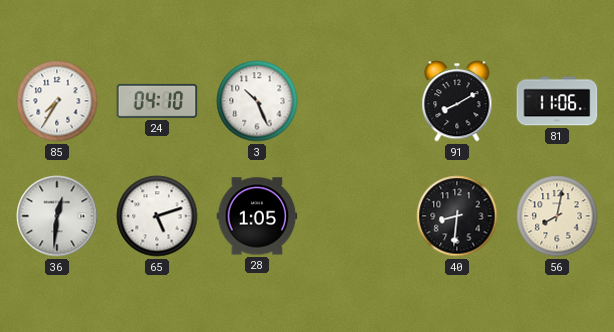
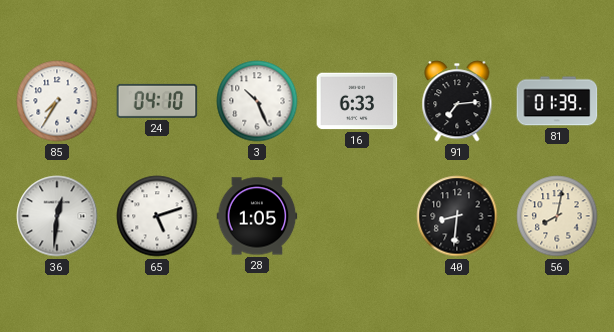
16: none -> 6:33
91: 8:10 -> 7:14
81: 11:06 -> 01:39
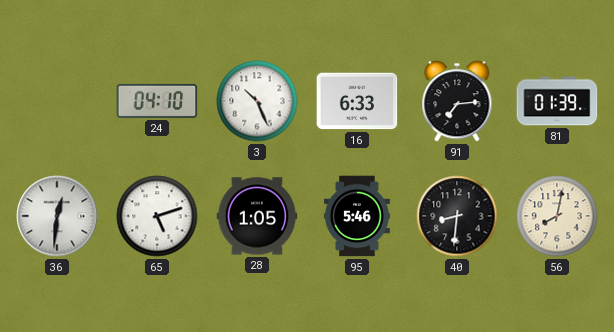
85: 7:35 -> none
95: none -> 5:46
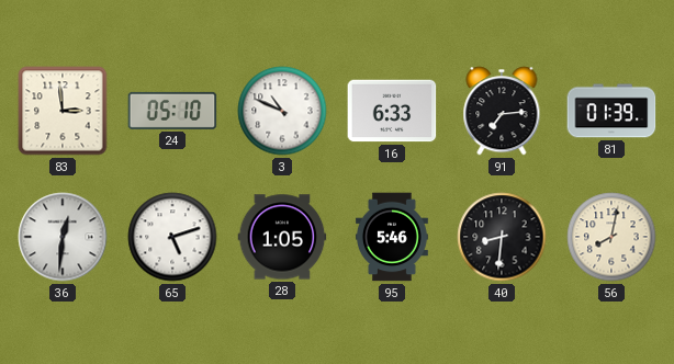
83: none -> 2:59
24: 04:10 -> 05:10
3: 10:26 -> 10:49
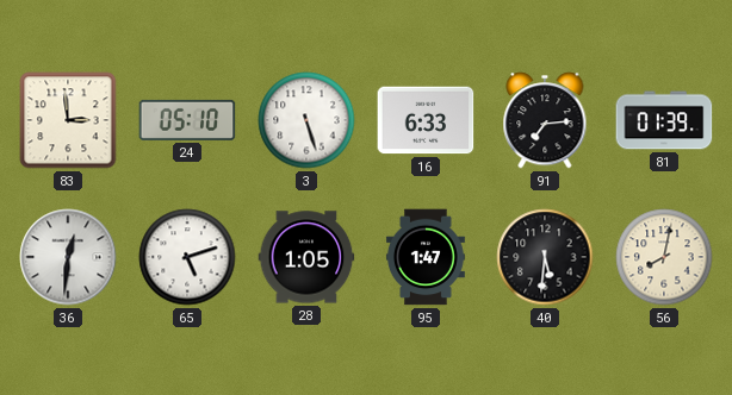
3: 10:49 -> 5:27
95: 5:46 -> 1:47
40: 8:31 -> 5:31
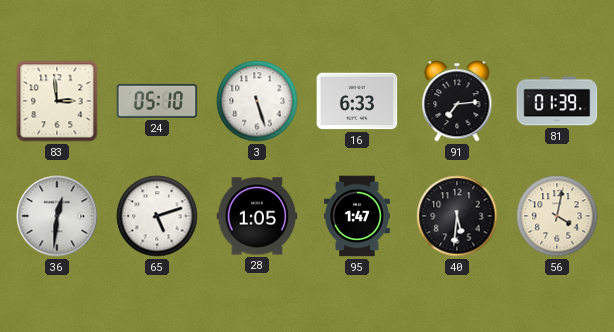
56: 8:02 -> 4:02
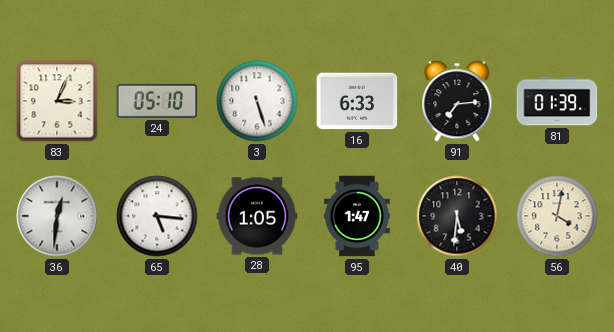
83: 2:59 -> 3:04
65: 5:12 -> 5:16
